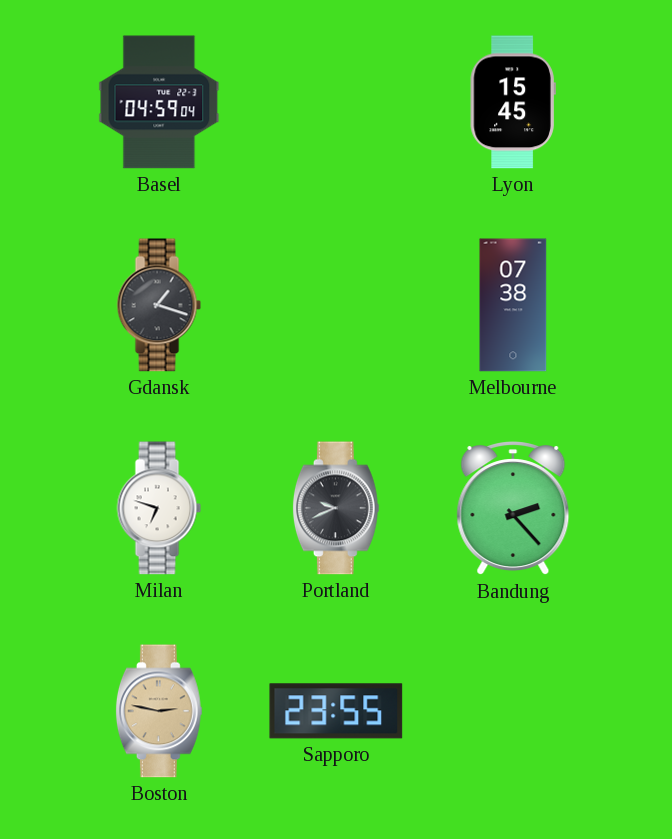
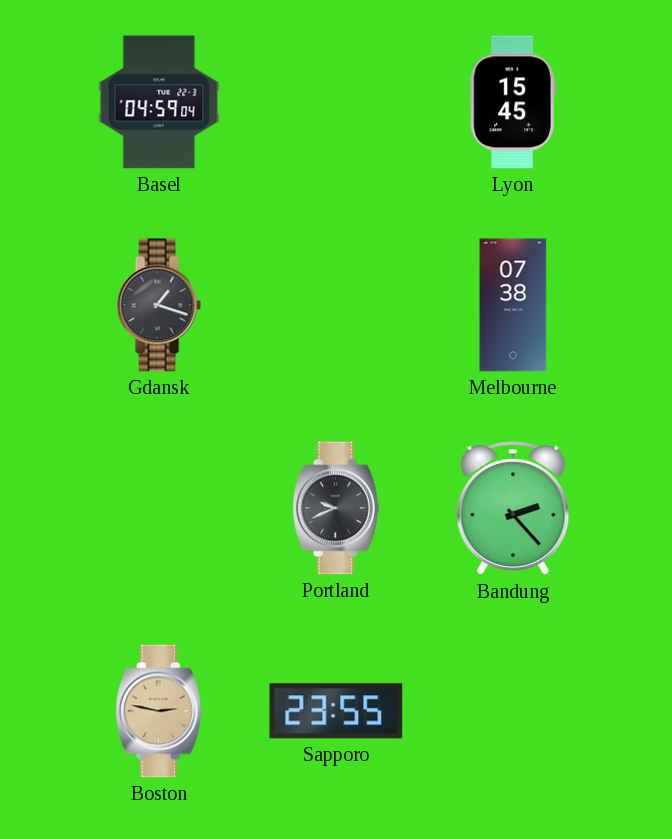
Milan: 6:48 -> none
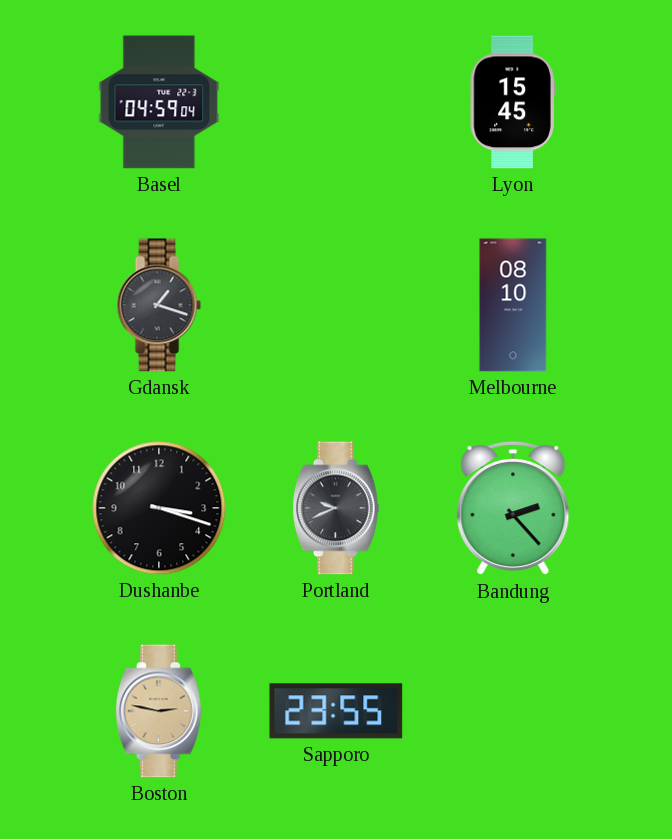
Melbourne: 07:38 -> 08:10
Dushanbe: none -> 3:18
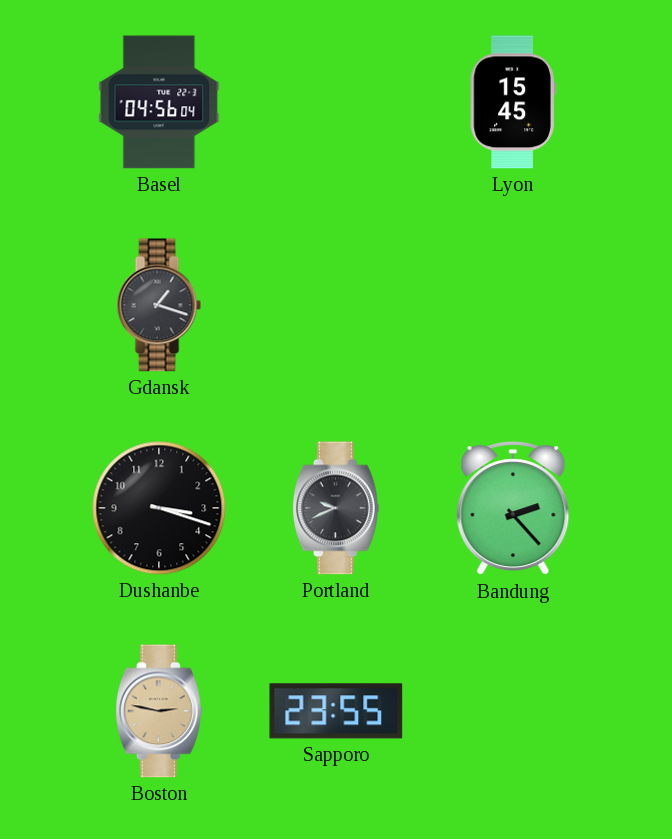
Basel: 04:59 -> 04:56
Melbourne: 08:10 -> none
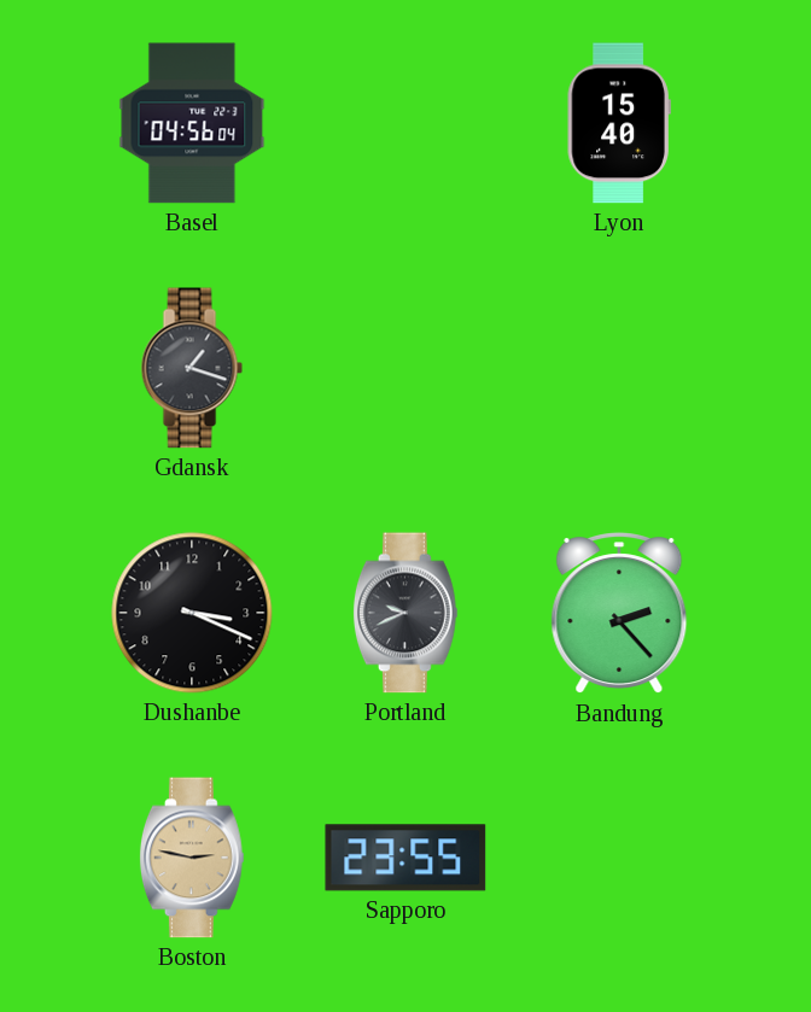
Lyon: 15:45 -> 15:40
Dushanbe: 3:18 -> 3:19
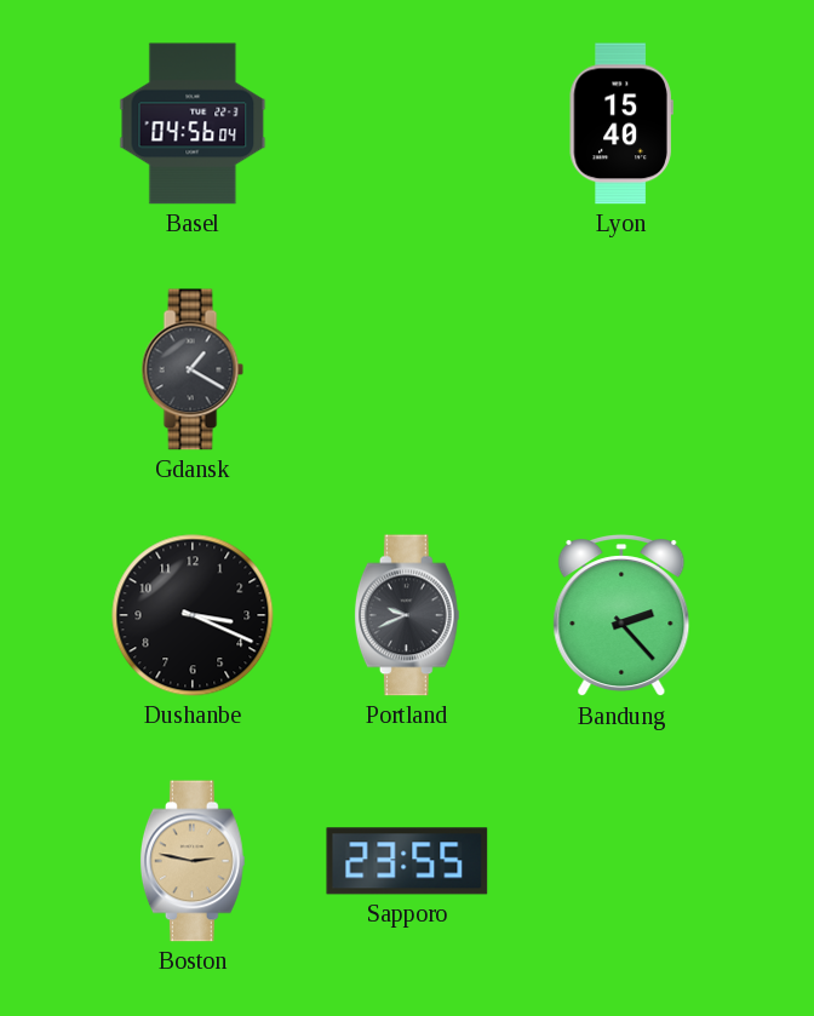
Gdansk: 1:18 -> 1:20
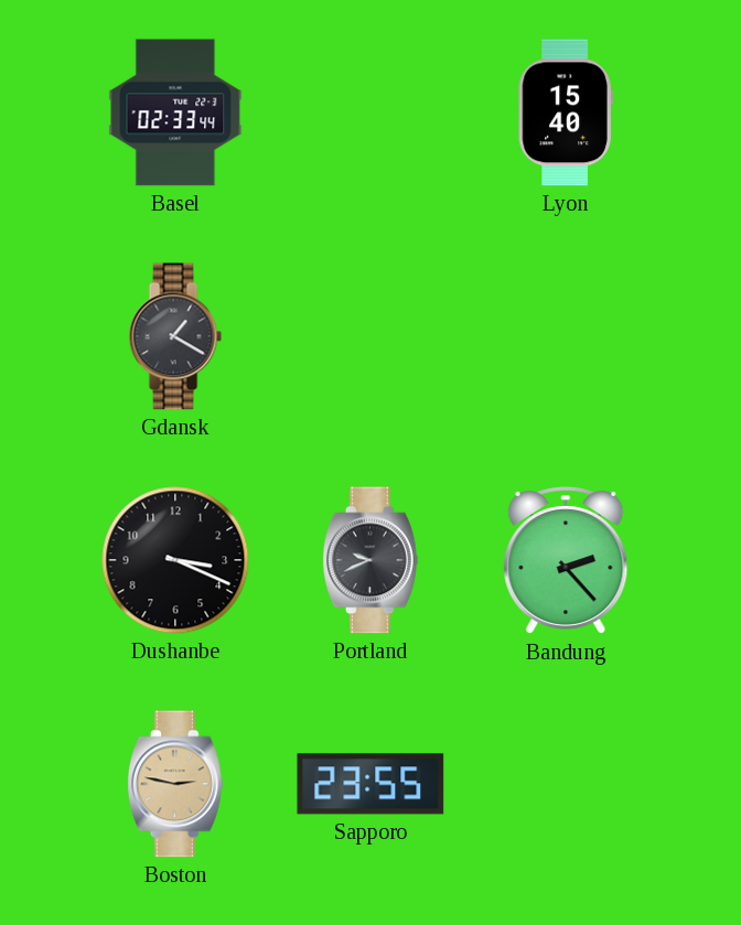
Basel: 04:56 -> 02:33
